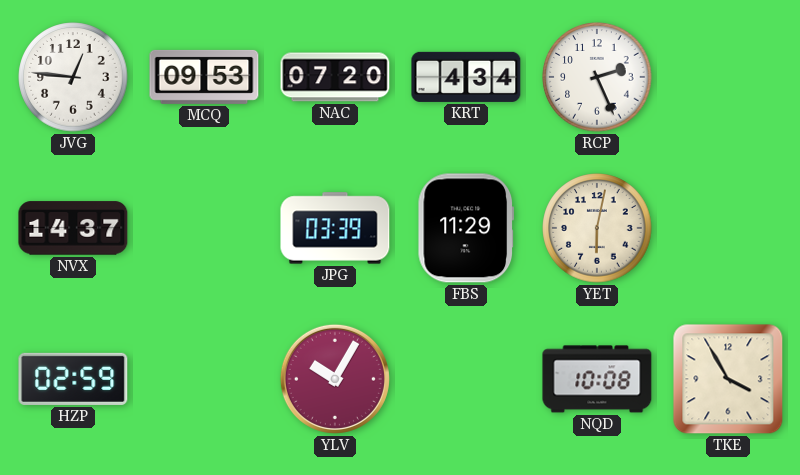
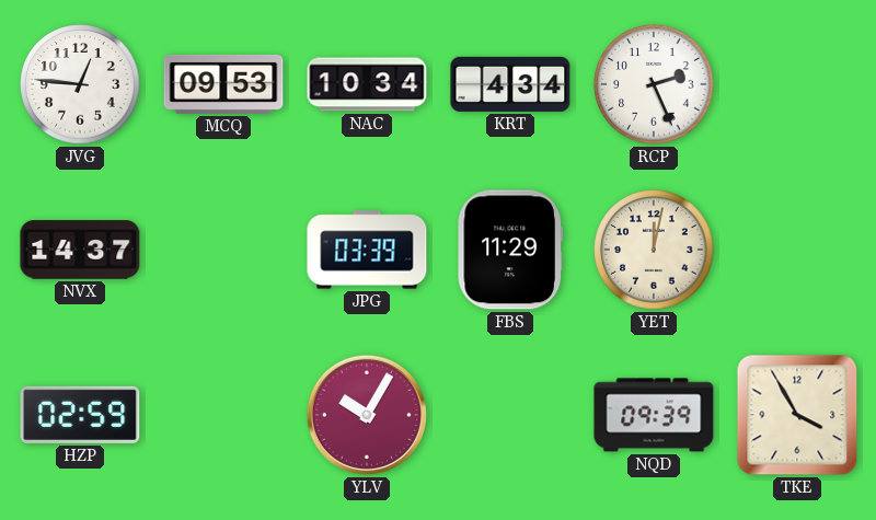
NAC: 07:20 -> 10:34
YET: 6:02 -> 12:02
NQD: 10:08 -> 09:39
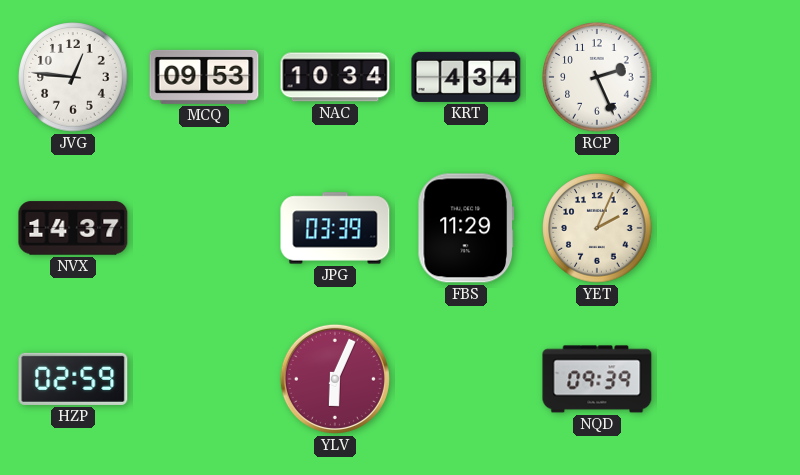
YET: 12:02 -> 2:04
YLV: 10:05 -> 6:04
TKE: 3:55 -> none
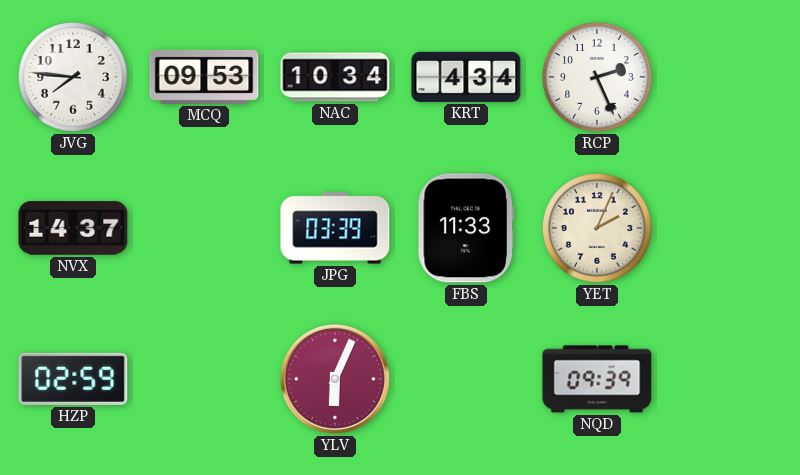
JVG: 12:46 -> 7:46
FBS: 11:29 -> 11:33
